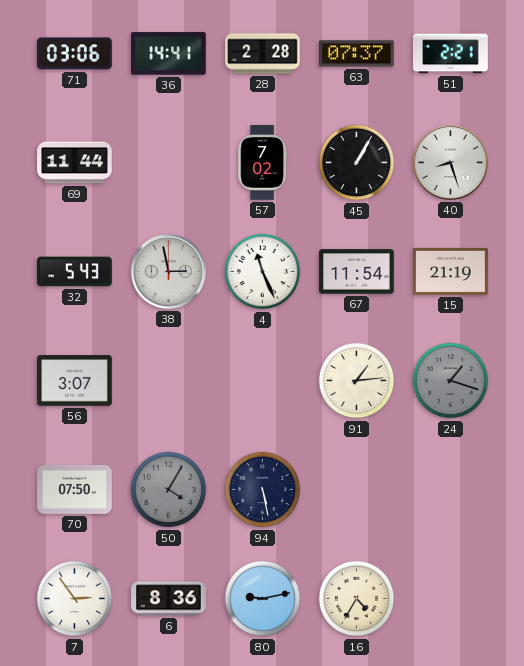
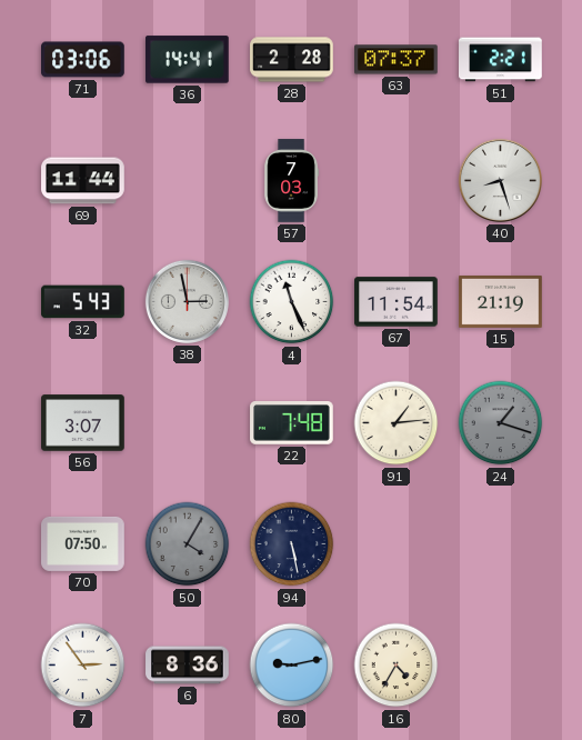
57: 7:02 -> 7:03
45: 1:05 -> none
22: none -> 7:48
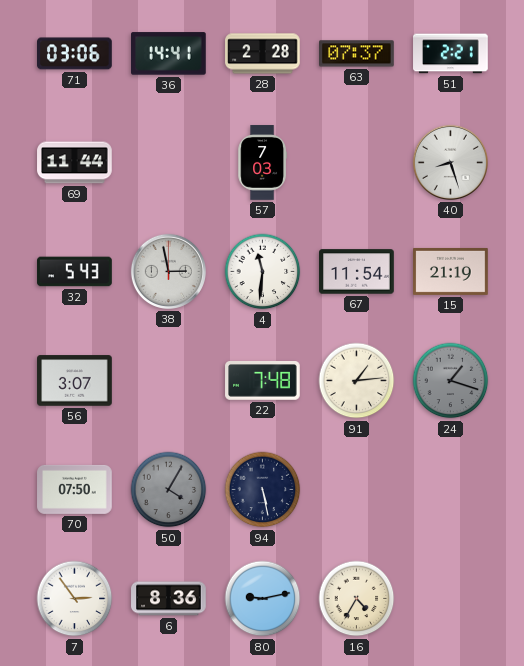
4: 11:26 -> 11:31
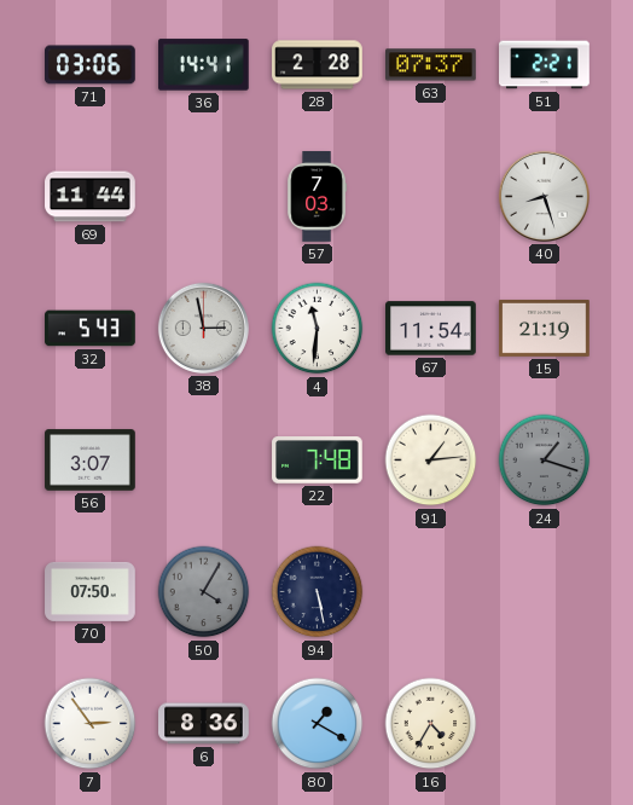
80: 9:13 -> 1:20
